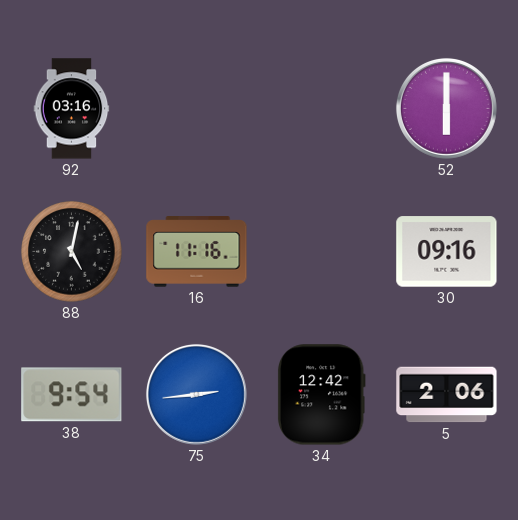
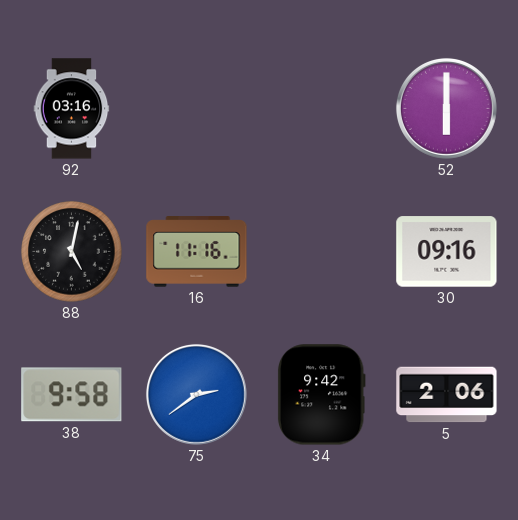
38: 9:54 -> 9:58
75: 2:44 -> 2:39
34: 12:42 -> 9:42
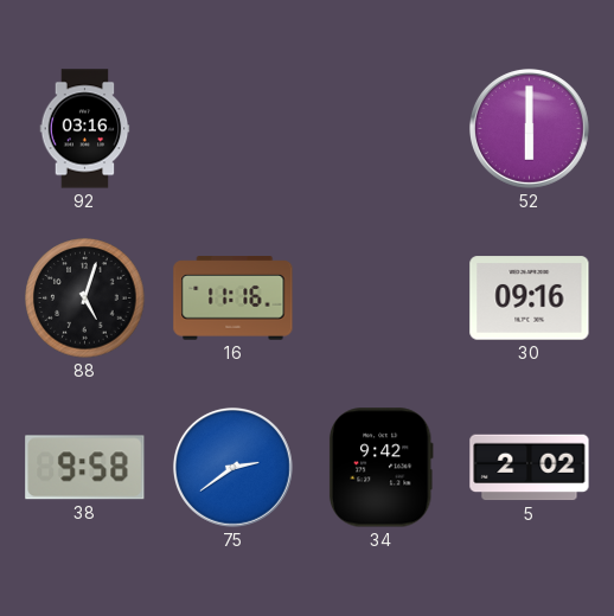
88: 5:02 -> 5:03
5: 2:06 -> 2:02
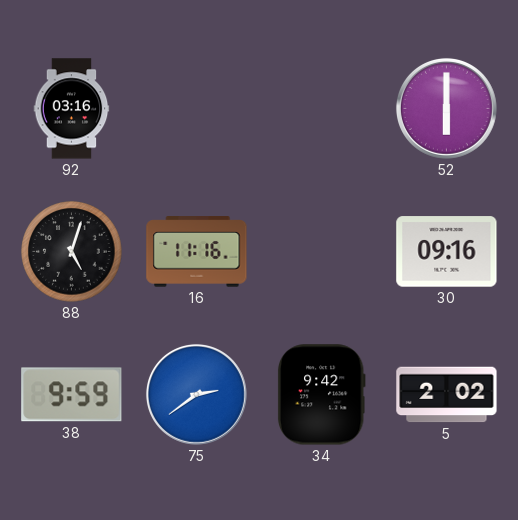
38: 9:58 -> 9:59
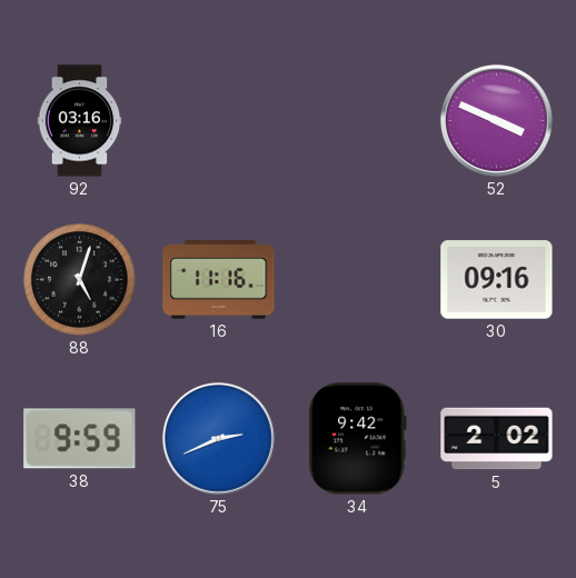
52: 6:00 -> 3:49
75: 2:39 -> 2:41
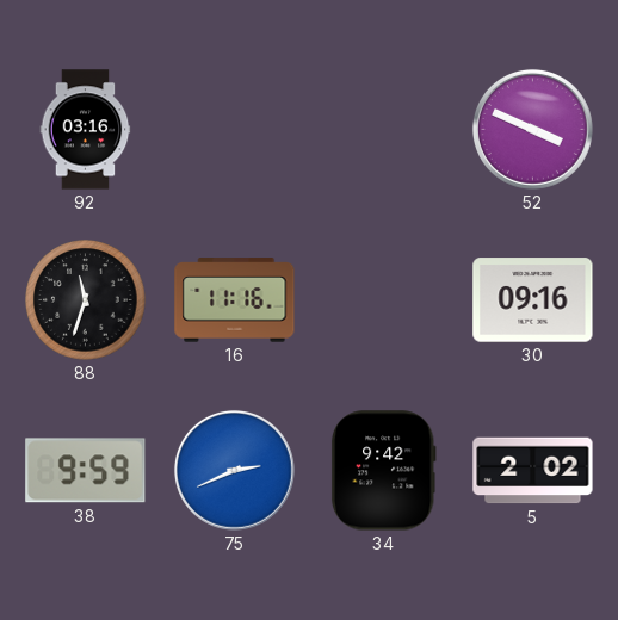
88: 5:03 -> 11:33
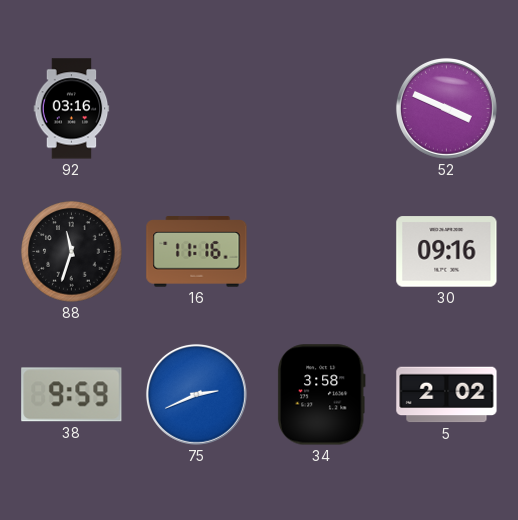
34: 9:42 -> 3:58
